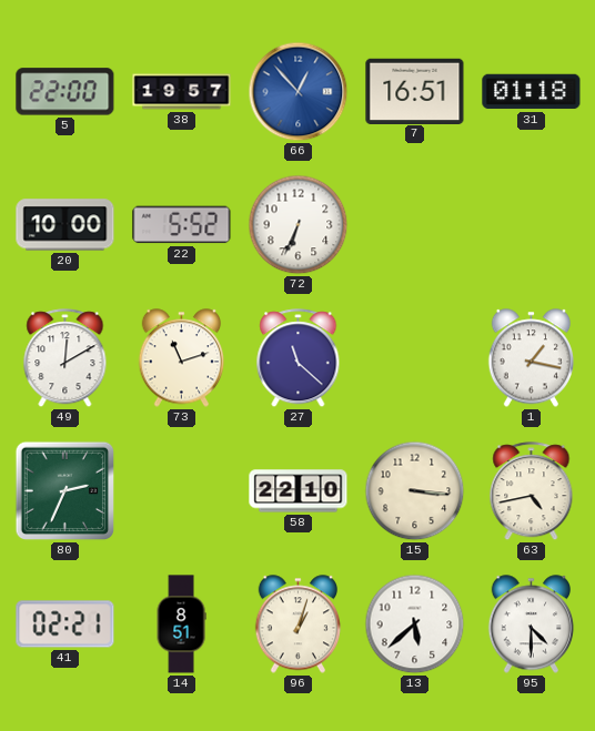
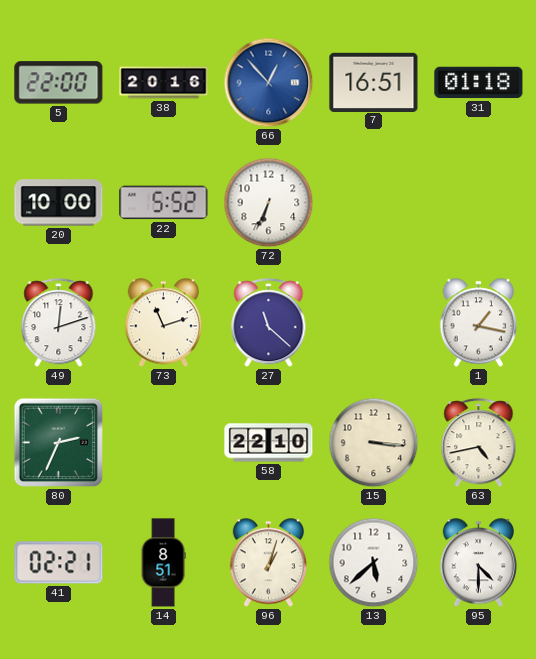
38: 19:57 -> 20:16
49: 12:10 -> 12:12
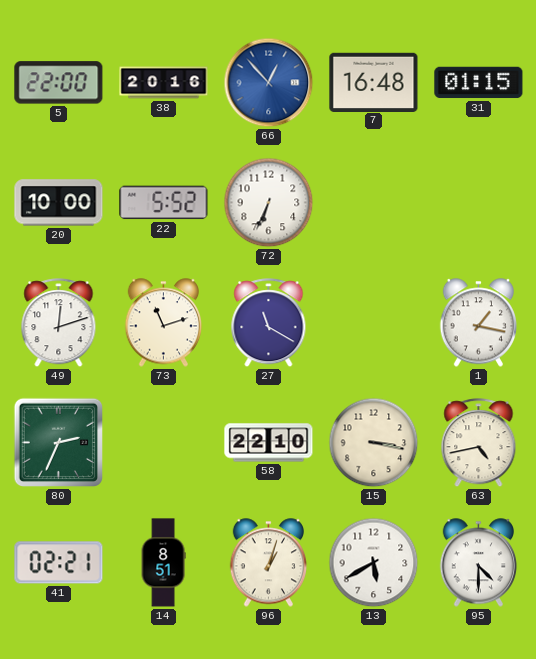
7: 16:51 -> 16:48
31: 01:18 -> 01:15
27: 11:22 -> 11:20
15: 3:16 -> 3:17
13: 5:38 -> 5:40
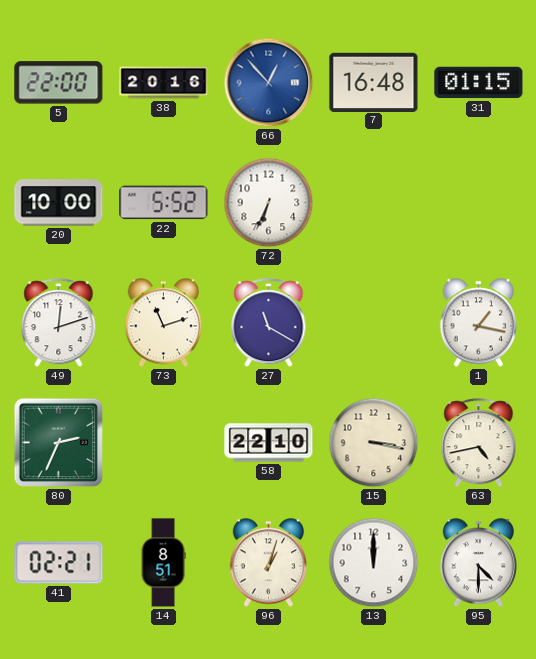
13: 5:40 -> 12:00
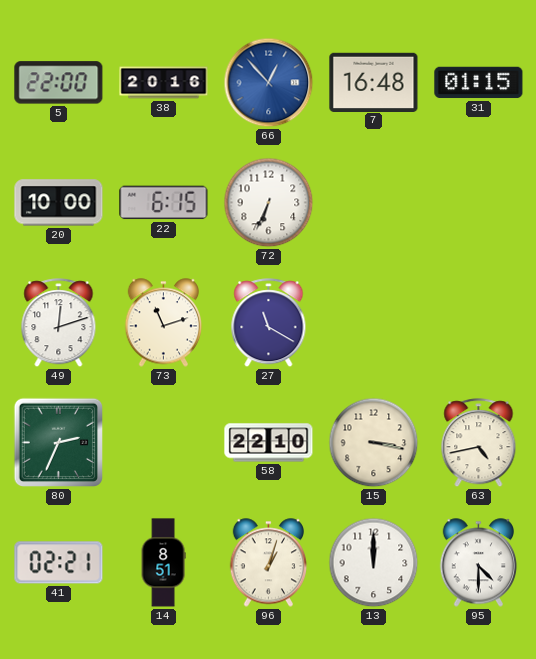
22: 5:52 -> 6:15
1: 1:17 -> none
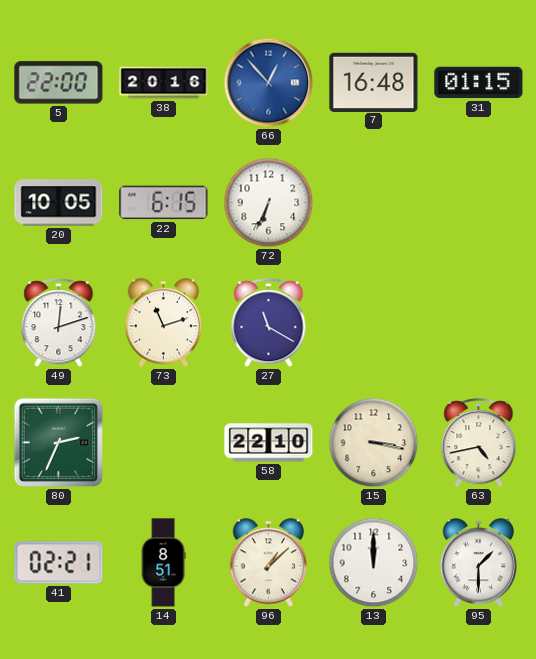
20: 10:00 -> 10:05
96: 1:03 -> 1:08
95: 4:30 -> 1:30
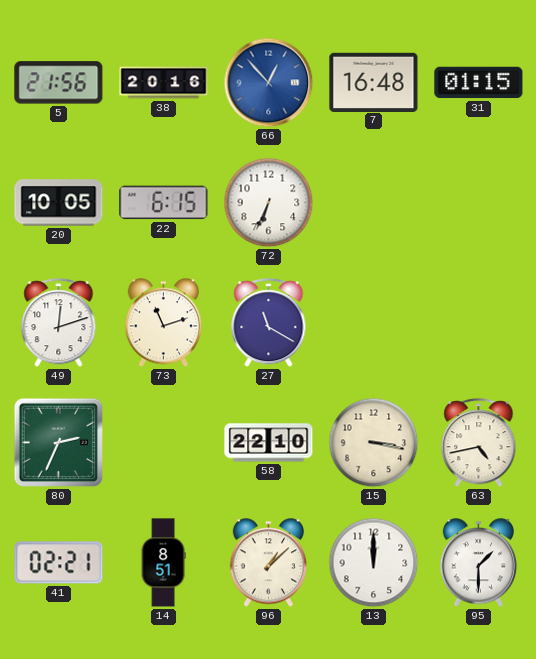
5: 22:00 -> 21:56
